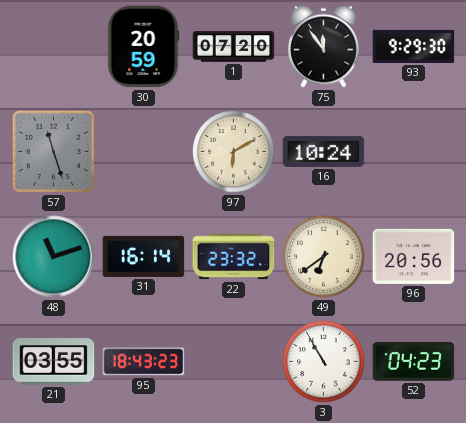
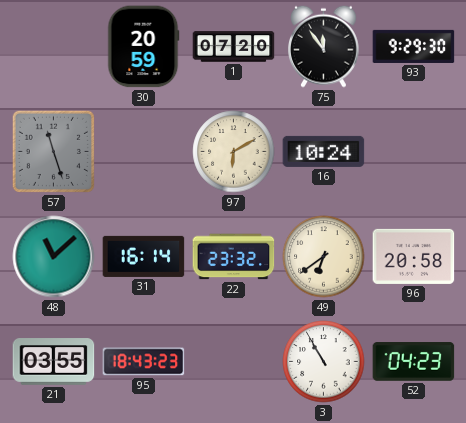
48: 11:12 -> 11:08
96: 20:56 -> 20:58
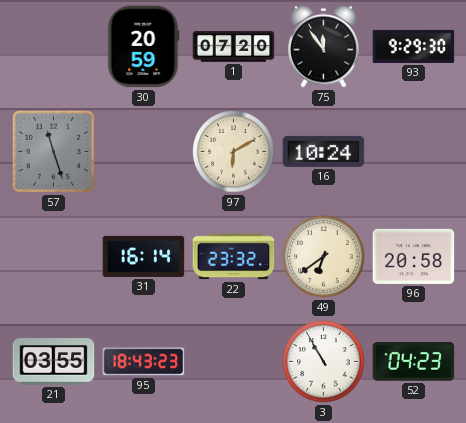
48: 11:08 -> none
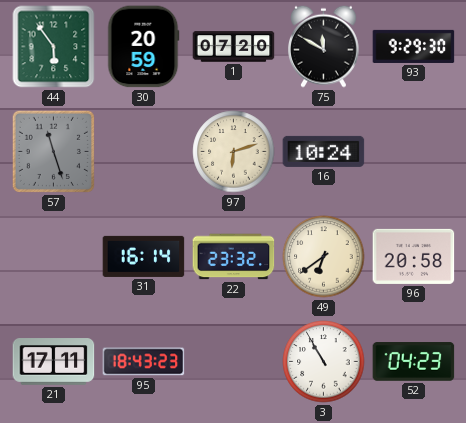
44: none -> 5:54
75: 11:54 -> 11:50
97: 6:10 -> 6:12
21: 03:55 -> 17:11
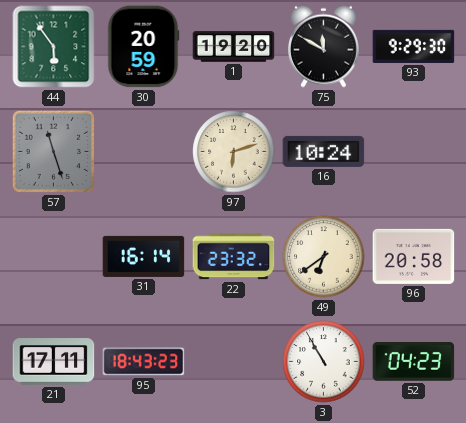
1: 07:20 -> 19:20
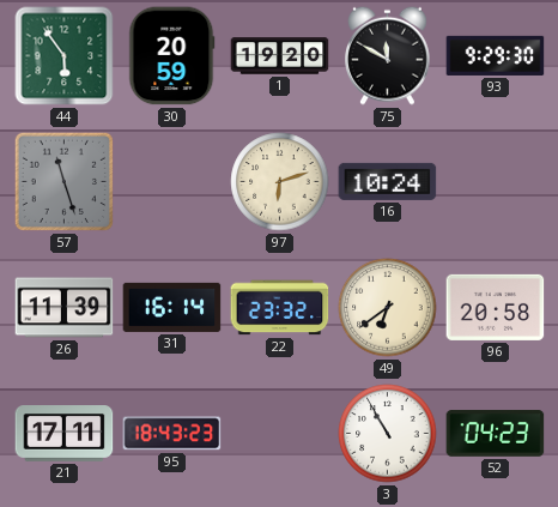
26: none -> 11:39
